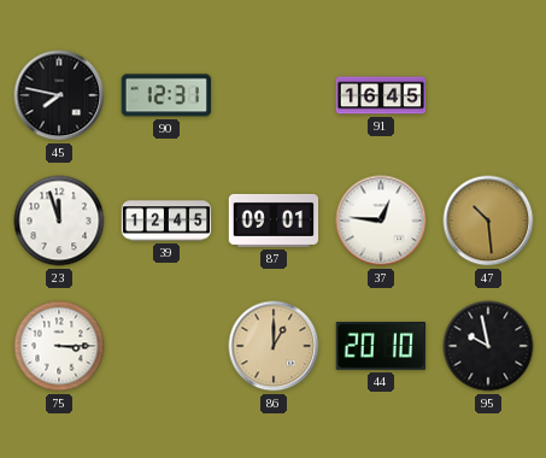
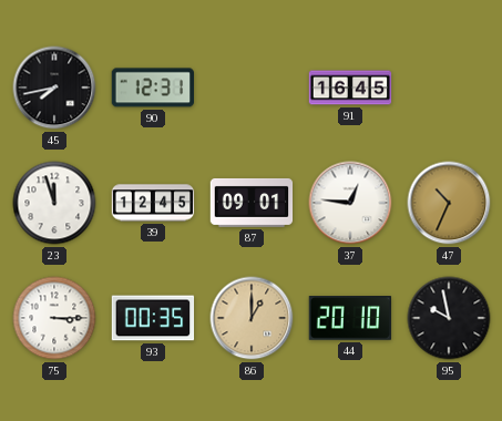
45: 7:47 -> 7:43
47: 10:29 -> 10:34
93: none -> 00:35
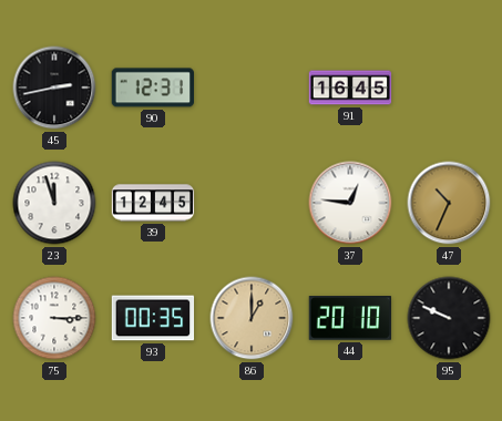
45: 7:43 -> 2:43
87: 09:01 -> none
95: 9:58 -> 9:49
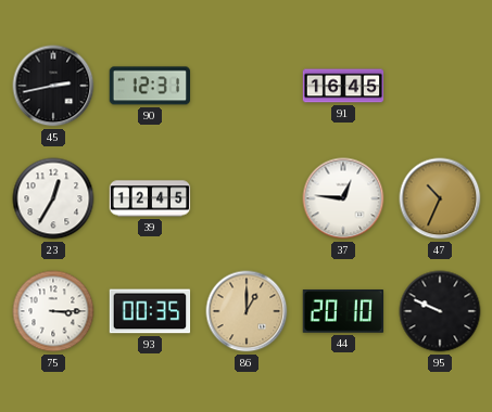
23: 11:57 -> 12:35
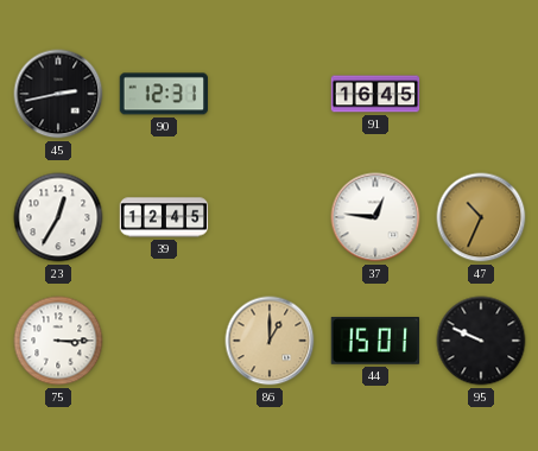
93: 00:35 -> none
44: 20:10 -> 15:01
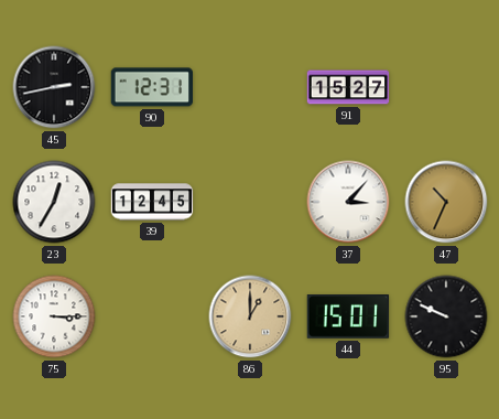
91: 16:45 -> 15:27
37: 12:46 -> 3:07
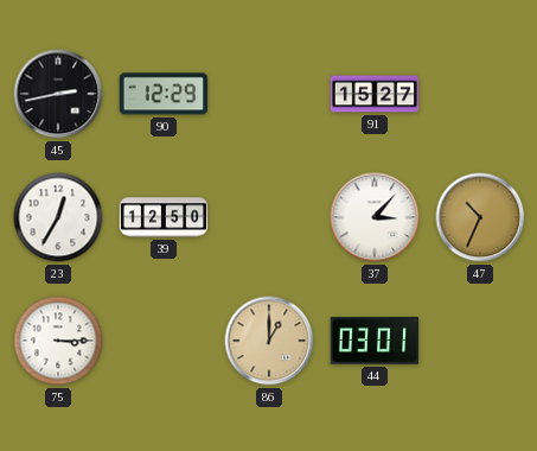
90: 12:31 -> 12:29
39: 12:45 -> 12:50
44: 15:01 -> 03:01
95: 9:49 -> none
